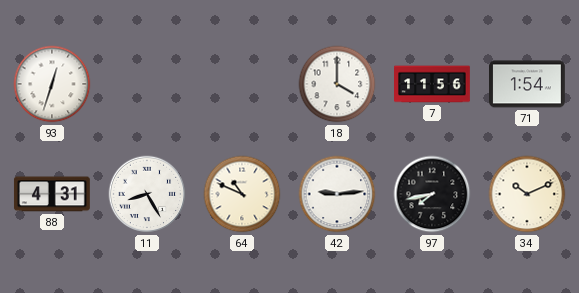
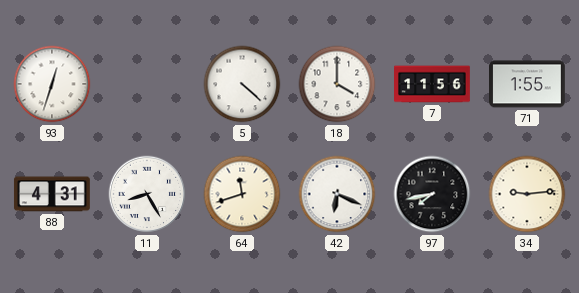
5: none -> 4:22
71: 1:54 -> 1:55
64: 10:49 -> 11:42
42: 9:14 -> 6:19
34: 10:11 -> 9:14
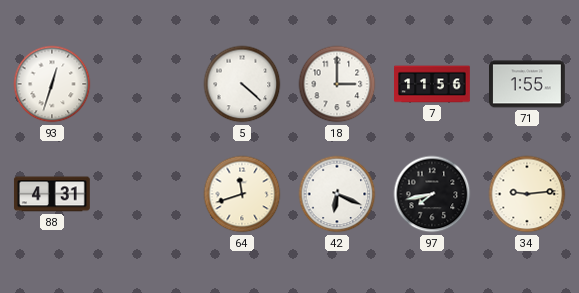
18: 4:00 -> 3:00
11: 8:25 -> none
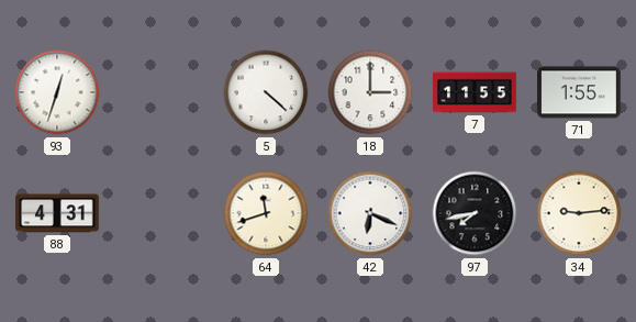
7: 11:56 -> 11:55
